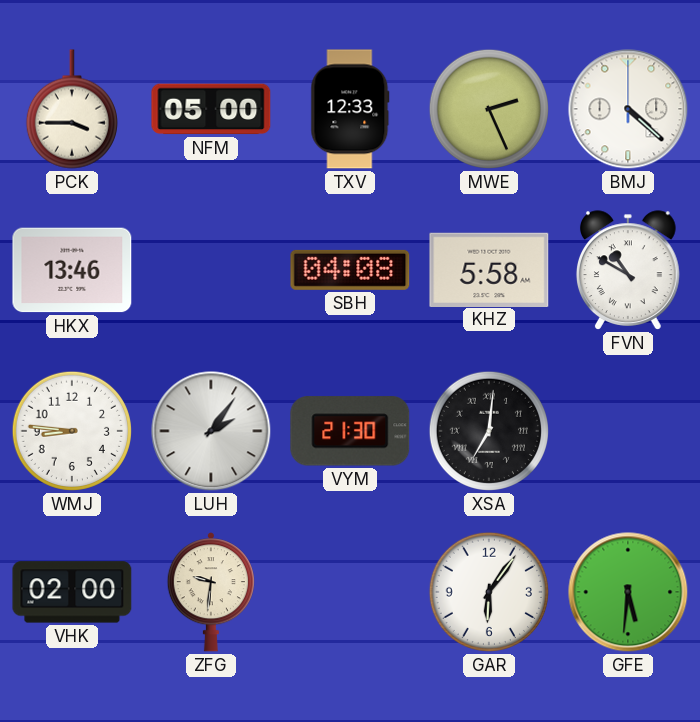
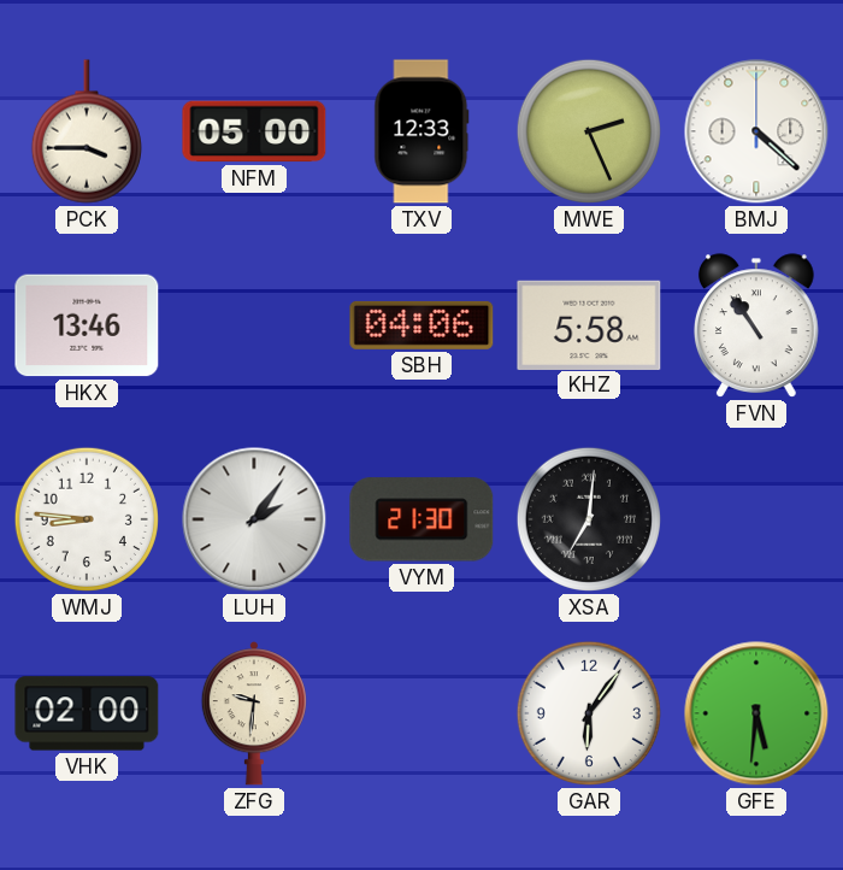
SBH: 04:08 -> 04:06
FVN: 10:50 -> 10:54
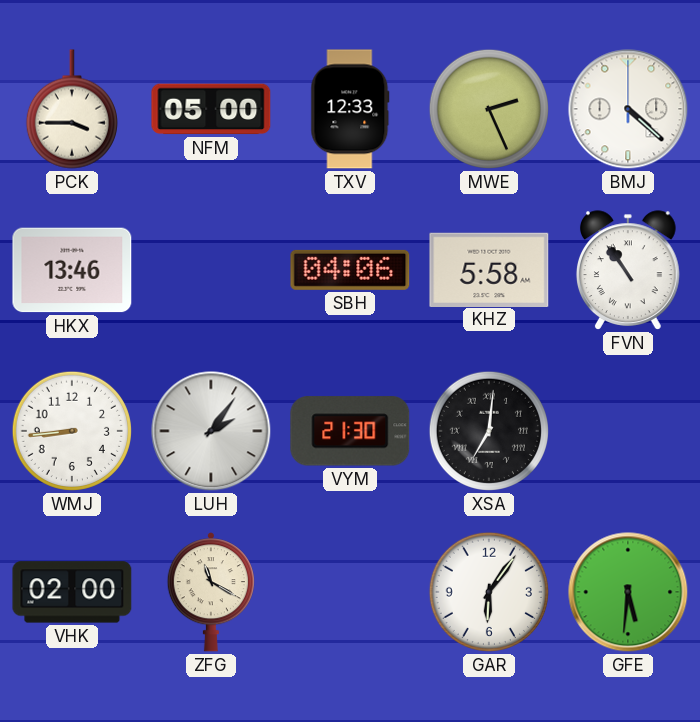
WMJ: 8:46 -> 8:44
ZFG: 9:31 -> 11:20
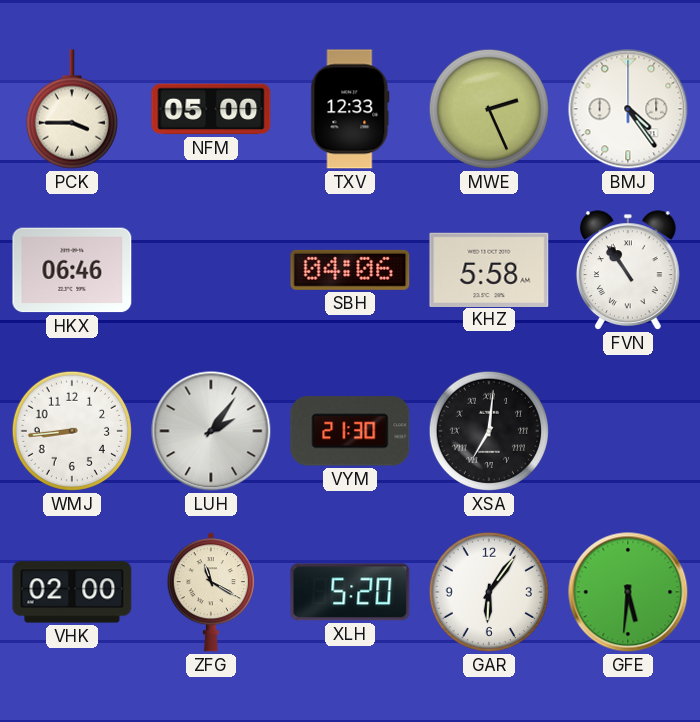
BMJ: 4:22 -> 4:24
HKX: 13:46 -> 06:46
XLH: none -> 5:20
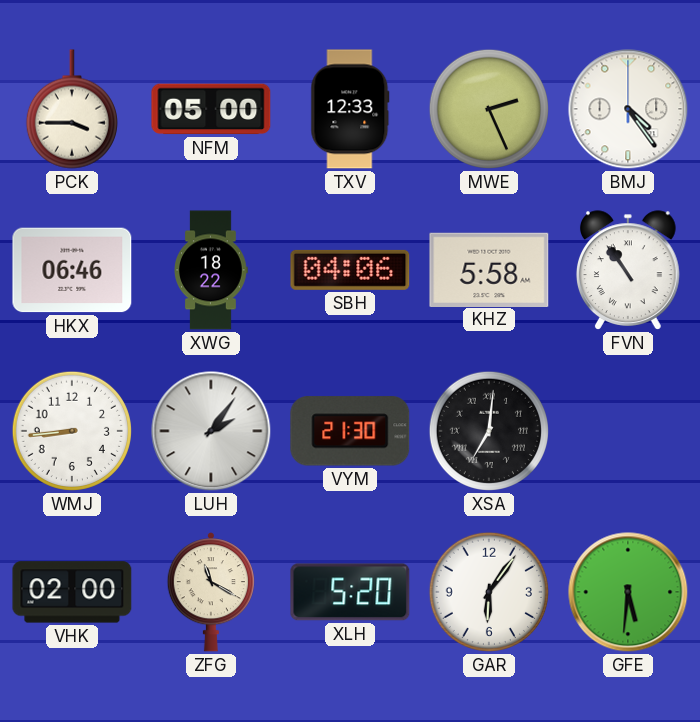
XWG: none -> 18:22
